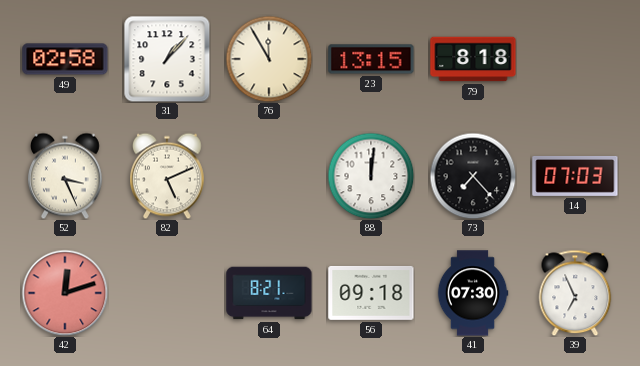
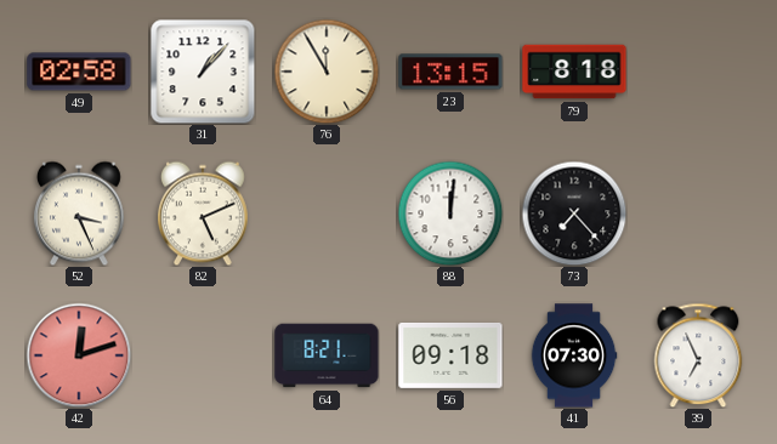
14: 07:03 -> none
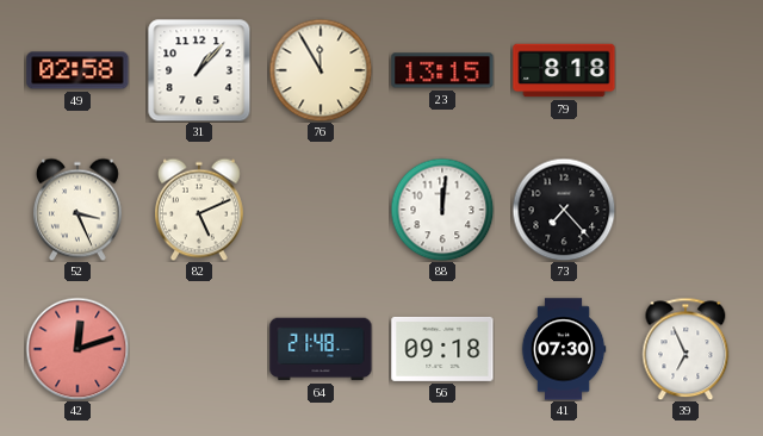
64: 8:21 -> 21:48
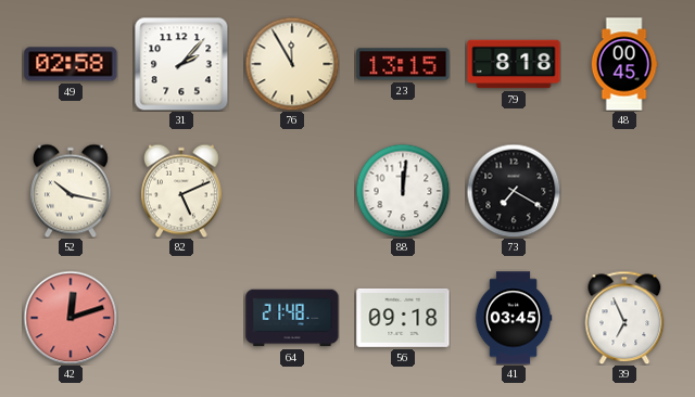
31: 1:07 -> 2:07
48: none -> 00:45
52: 3:26 -> 10:17
73: 7:23 -> 7:20
41: 07:30 -> 03:45
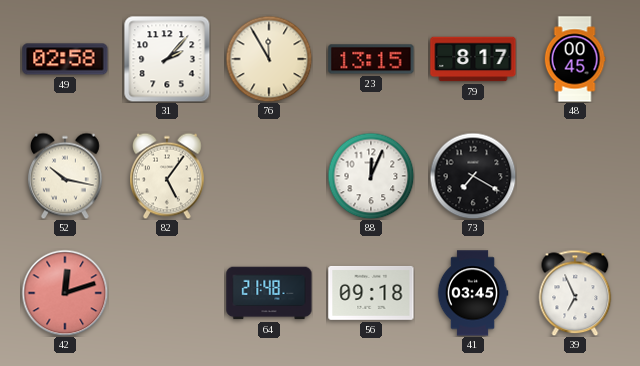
79: 8:18 -> 8:17
82: 5:11 -> 5:06
88: 12:01 -> 12:04
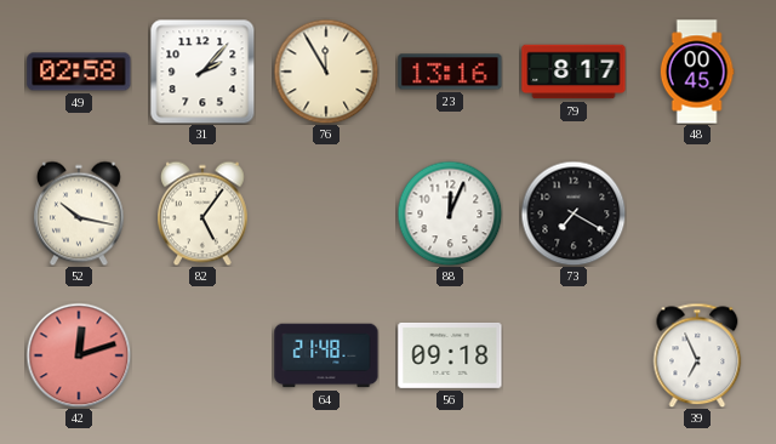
23: 13:15 -> 13:16
41: 03:45 -> none
